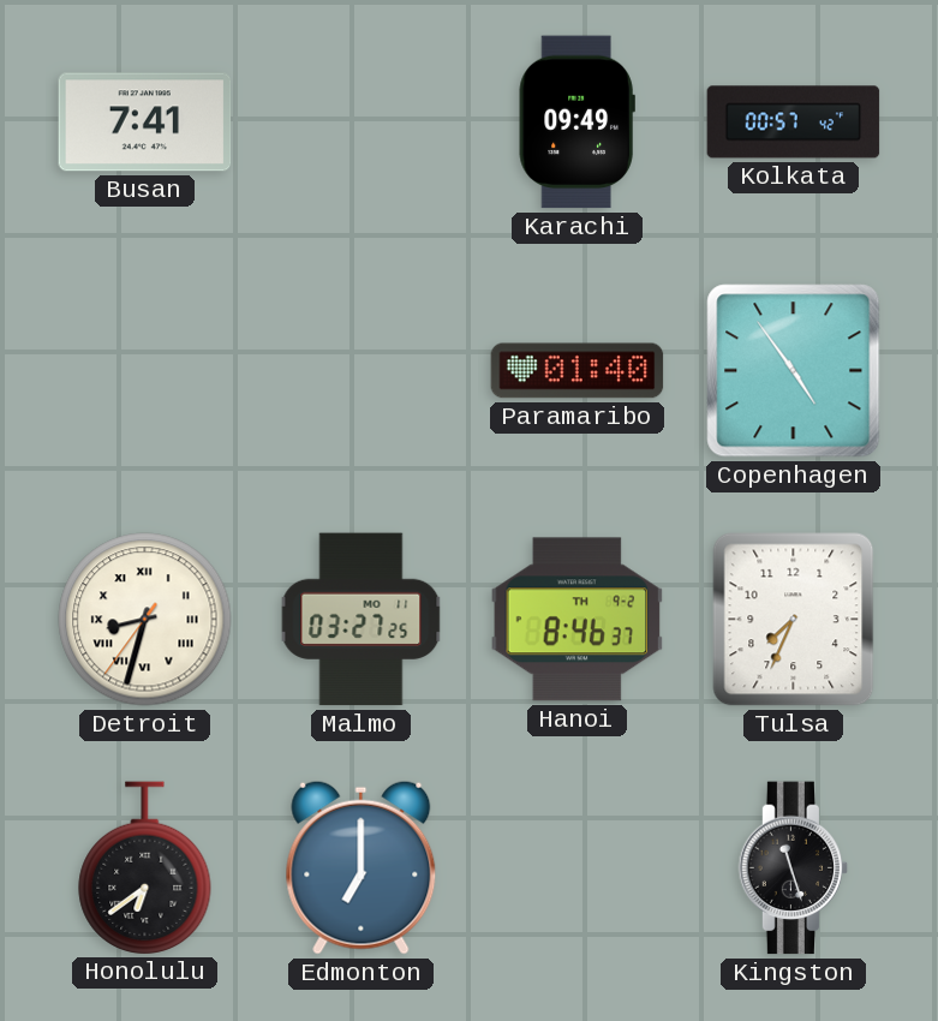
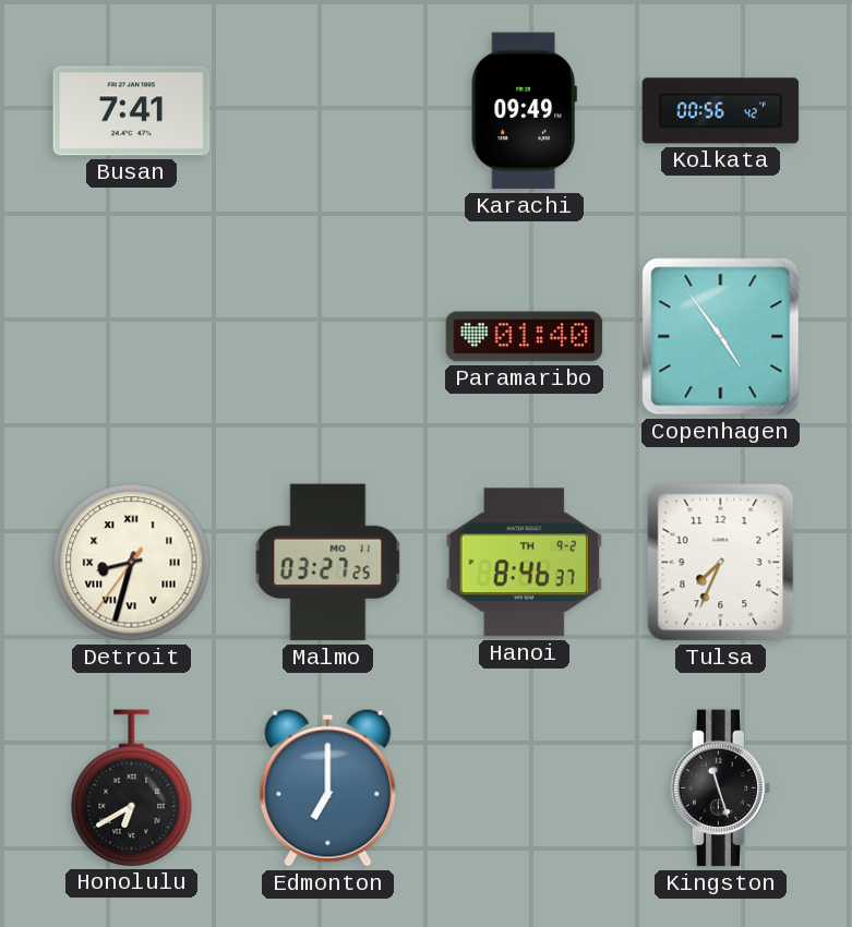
Kolkata: 00:57 -> 00:56
Honolulu: 6:39 -> 6:40
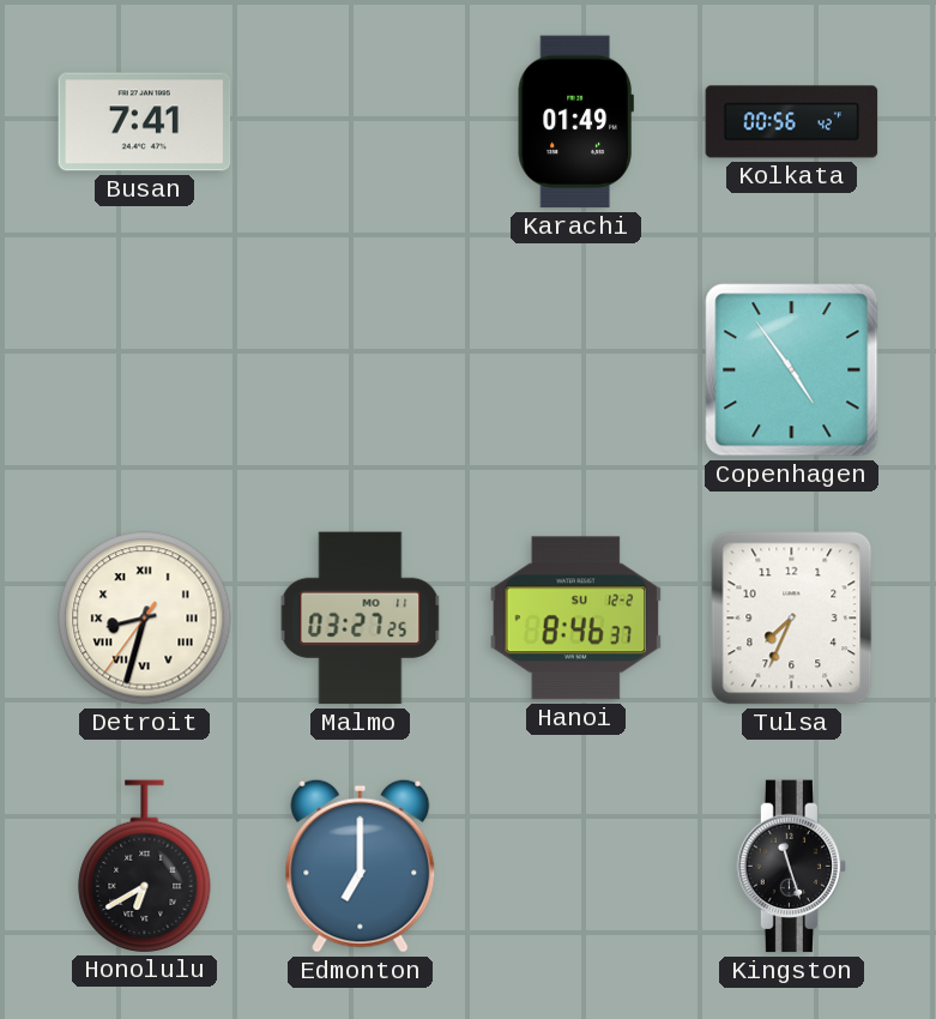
Karachi: 09:49 -> 01:49
Paramaribo: 01:40 -> none
Hanoi date: TH 9-2 -> SU 12-2
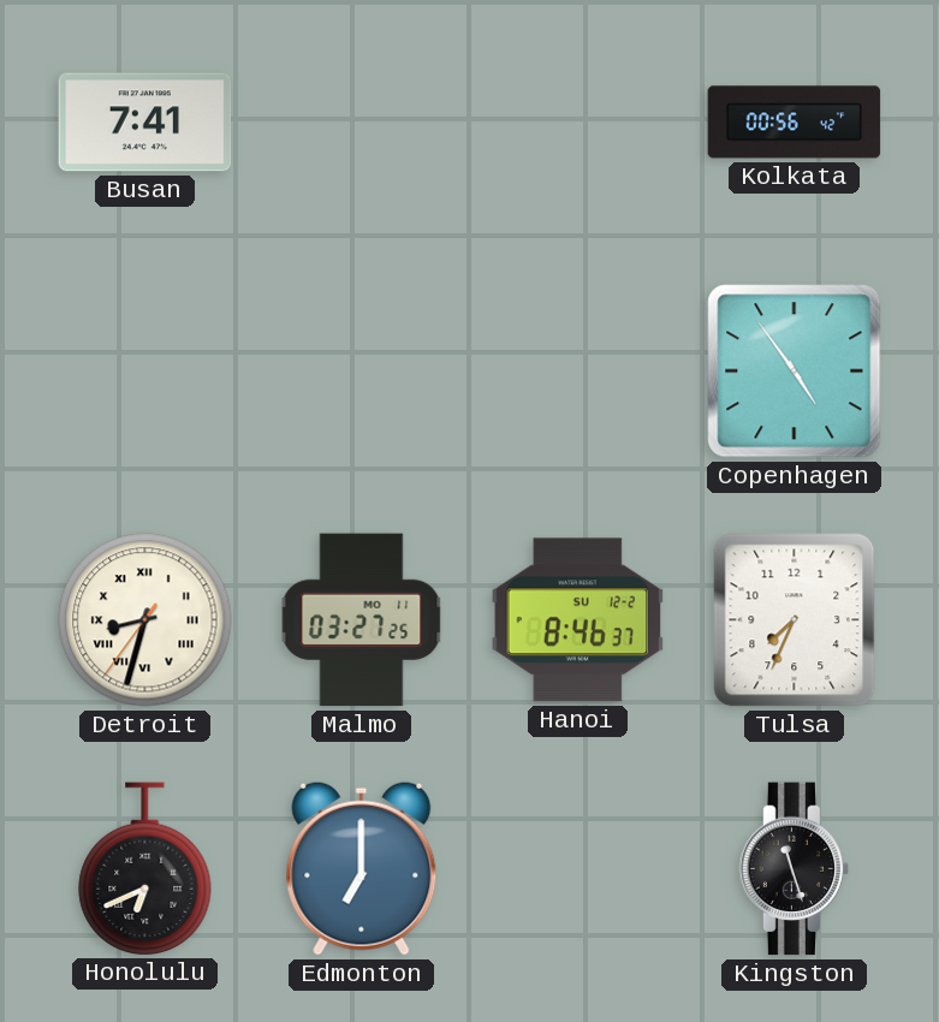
Karachi: 01:49 -> none
Honolulu: 6:40 -> 6:41
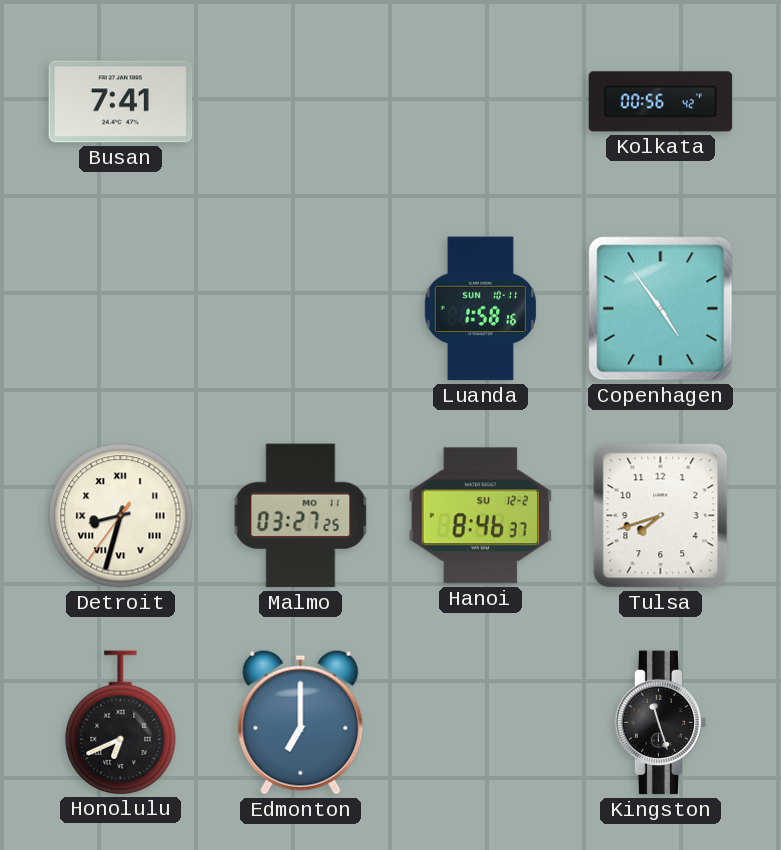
Luanda: none -> 1:58
Tulsa: 7:34 -> 7:42
